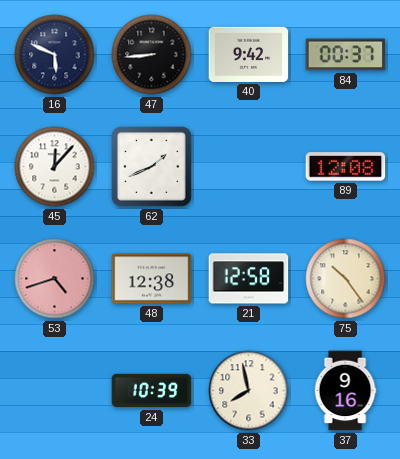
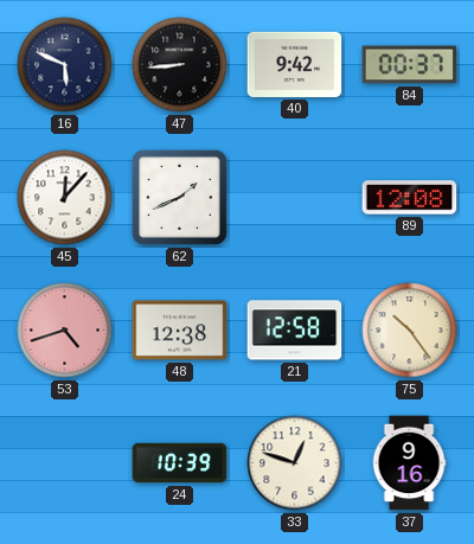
33: 7:58 -> 12:48
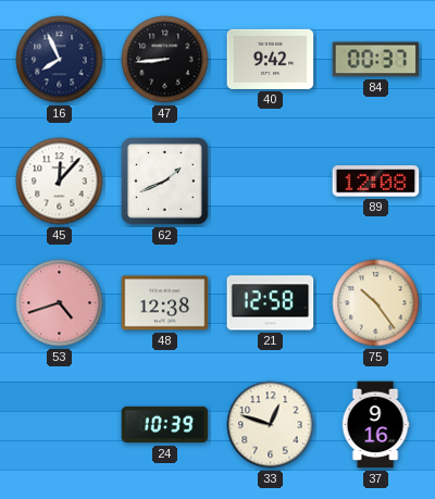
16: 5:49 -> 7:56
